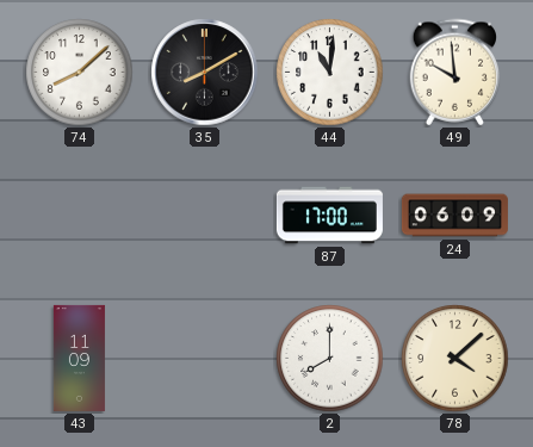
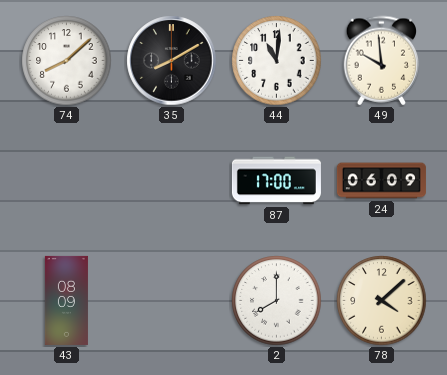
43: 11:09 -> 08:09
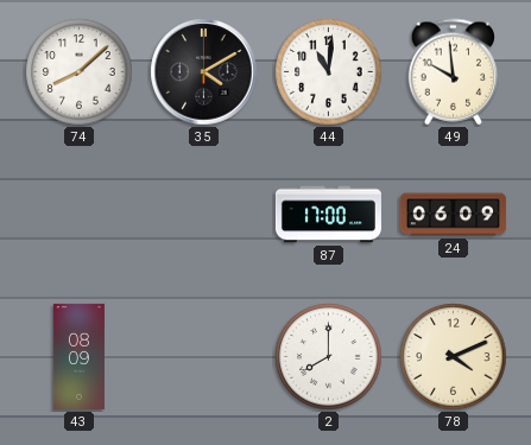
35: 8:10 -> 4:10
78: 4:08 -> 4:11
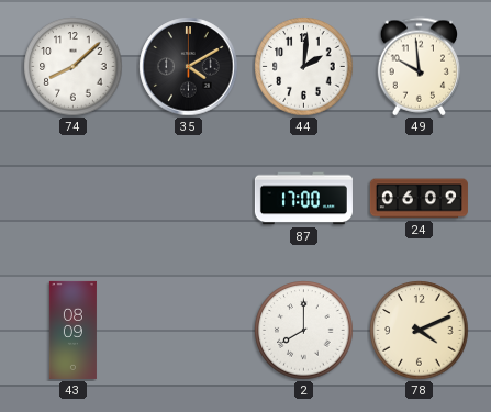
44: 11:01 -> 2:01
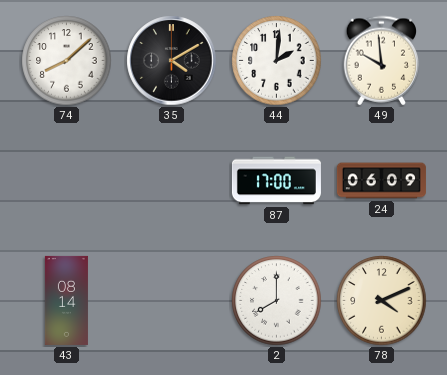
43: 08:09 -> 08:14
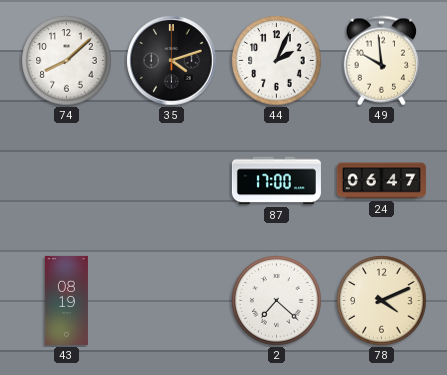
35: 4:10 -> 4:12
44: 2:01 -> 2:04
24: 06:09 -> 06:47
43: 08:14 -> 08:19
2: 8:00 -> 7:22
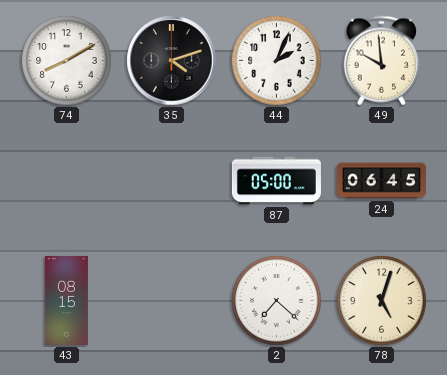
74: 8:08 -> 8:10
87: 17:00 -> 05:00
24: 06:47 -> 06:45
43: 08:19 -> 08:15
78: 4:11 -> 5:03
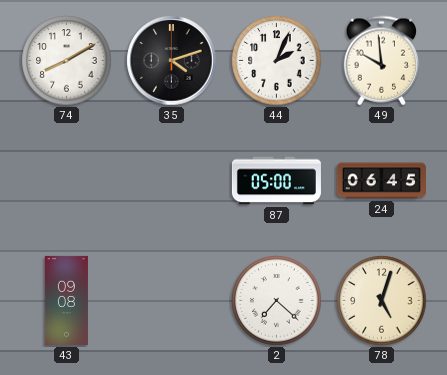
43: 08:15 -> 09:08
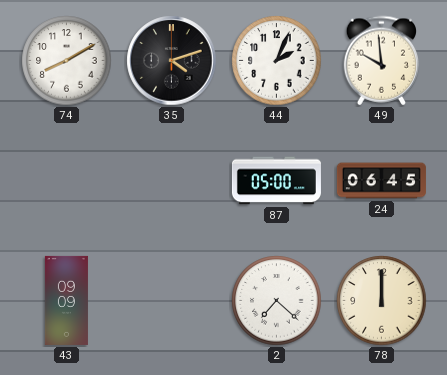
43: 09:08 -> 09:09
78: 5:03 -> 12:00
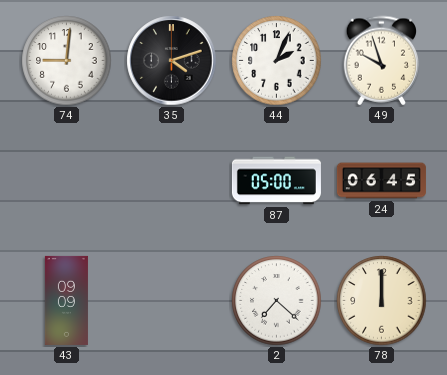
74: 8:10 -> 9:01
49: 9:59 -> 9:57
